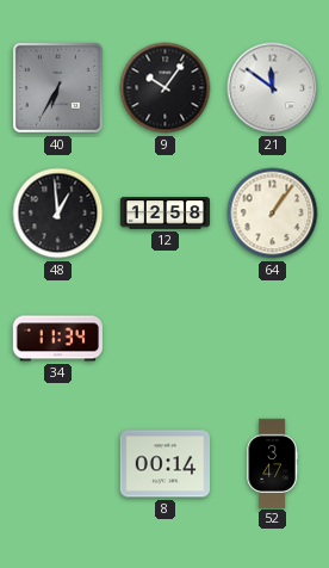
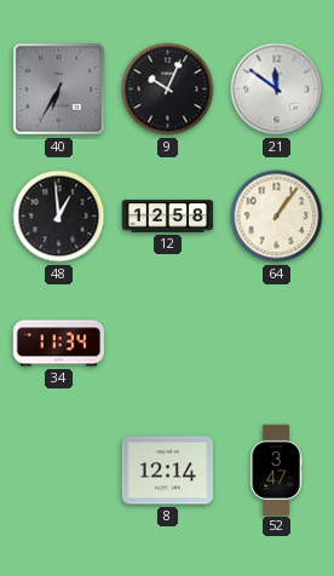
9: 10:06 -> 10:04
8: 00:14 -> 12:14
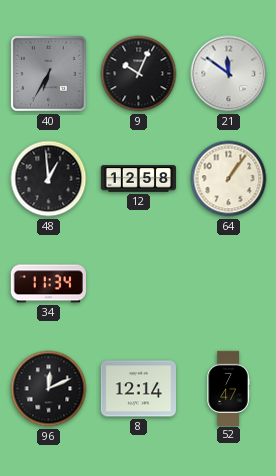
96: none -> 12:11
52: 3:47 -> 7:47
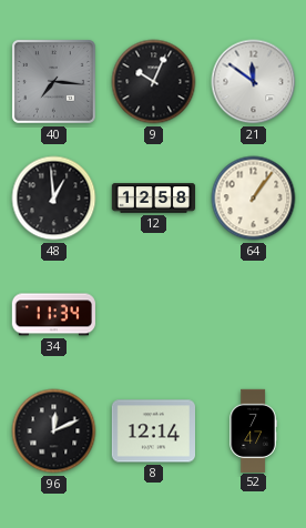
40: 6:35 -> 7:16
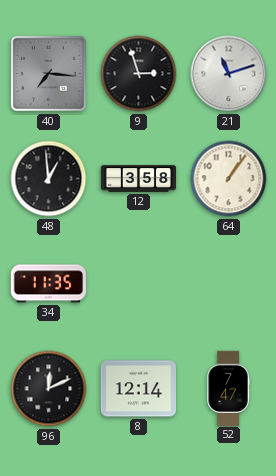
9: 10:04 -> 2:57
21: 11:51 -> 11:12
12: 12:58 -> 3:58
34: 11:34 -> 11:35
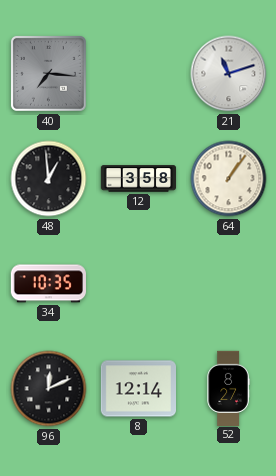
9: 2:57 -> none
34: 11:35 -> 10:35
52: 7:47 -> 8:27
